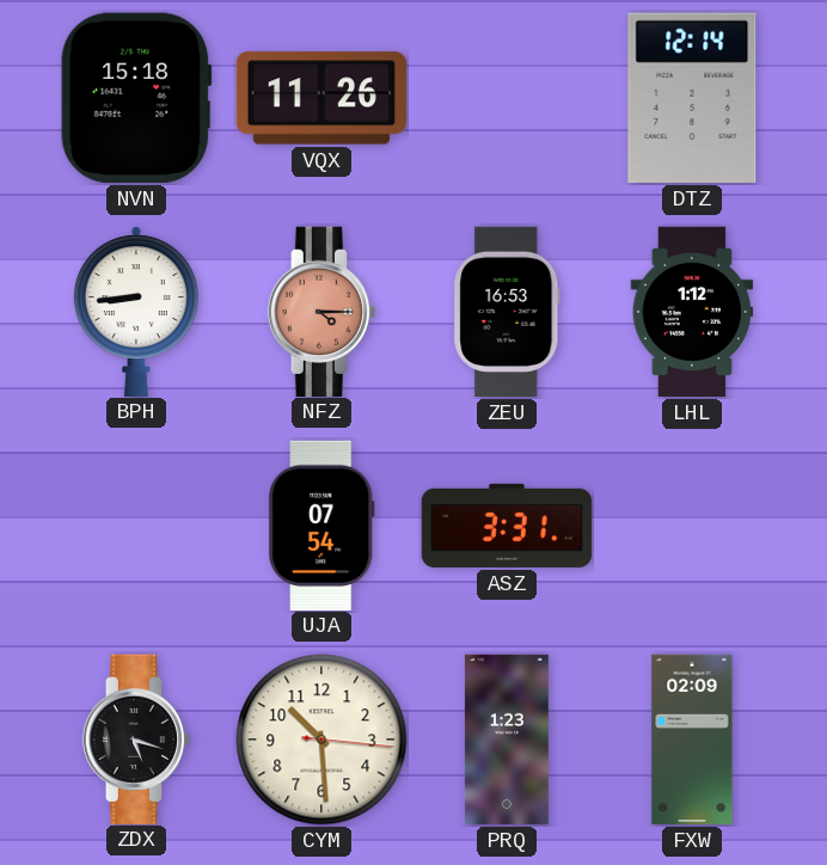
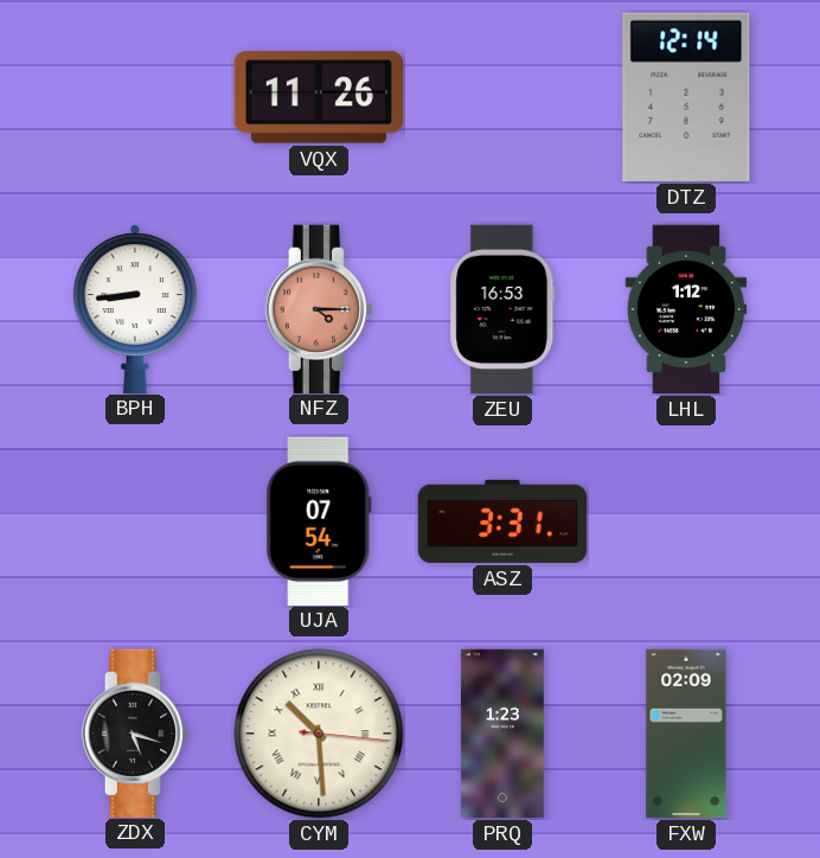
NVN: 15:18 -> none
CYM numerals: Arabic -> Roman
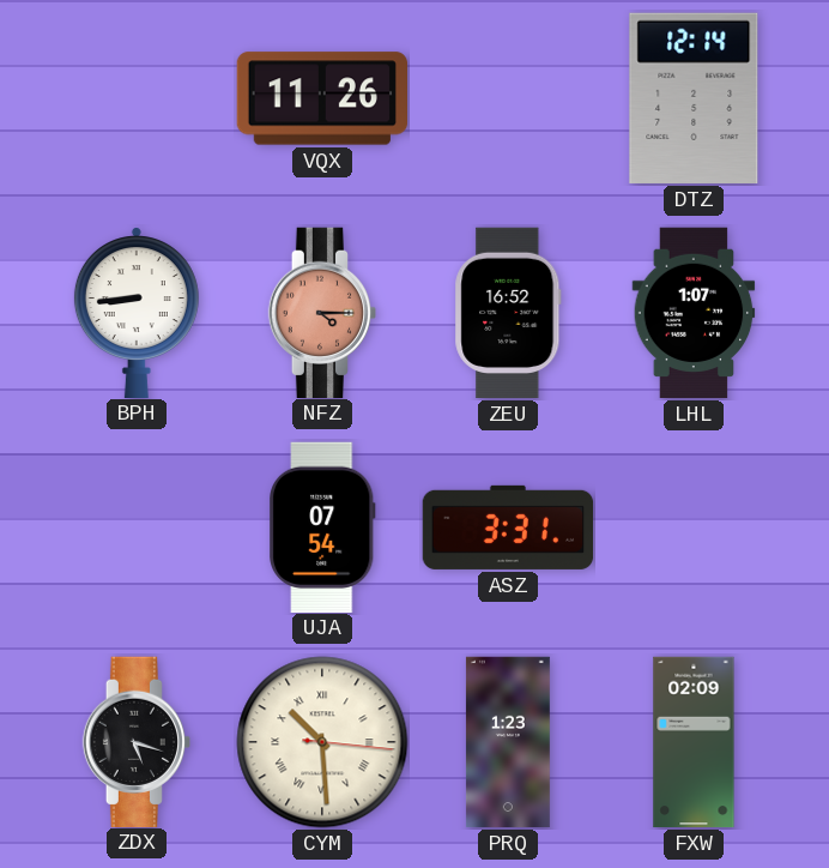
ZEU: 16:53 -> 16:52
LHL: 1:12 -> 1:07
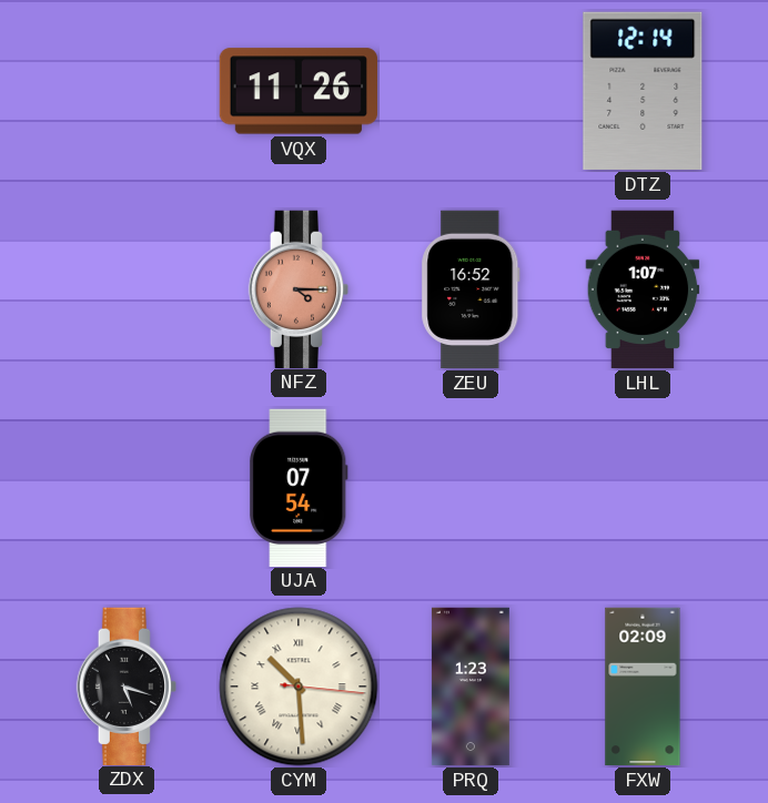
BPH: 8:44 -> none
ASZ: 3:31 -> none
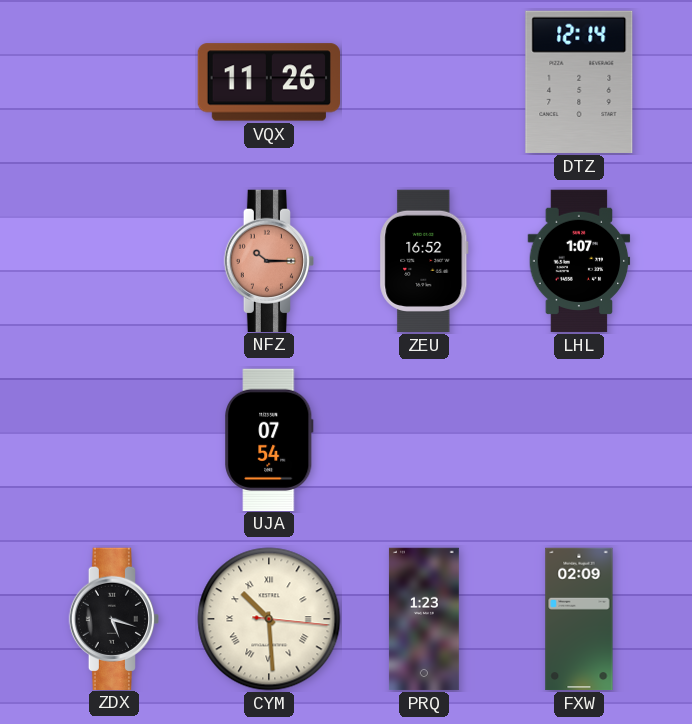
NFZ: 4:15 -> 10:15
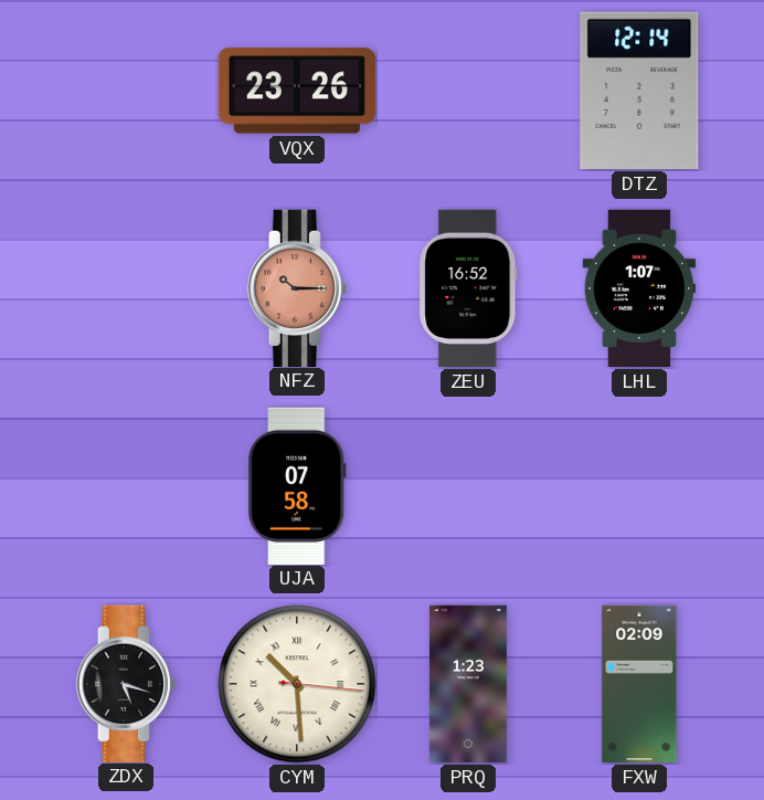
VQX: 11:26 -> 23:26
UJA: 07:54 -> 07:58
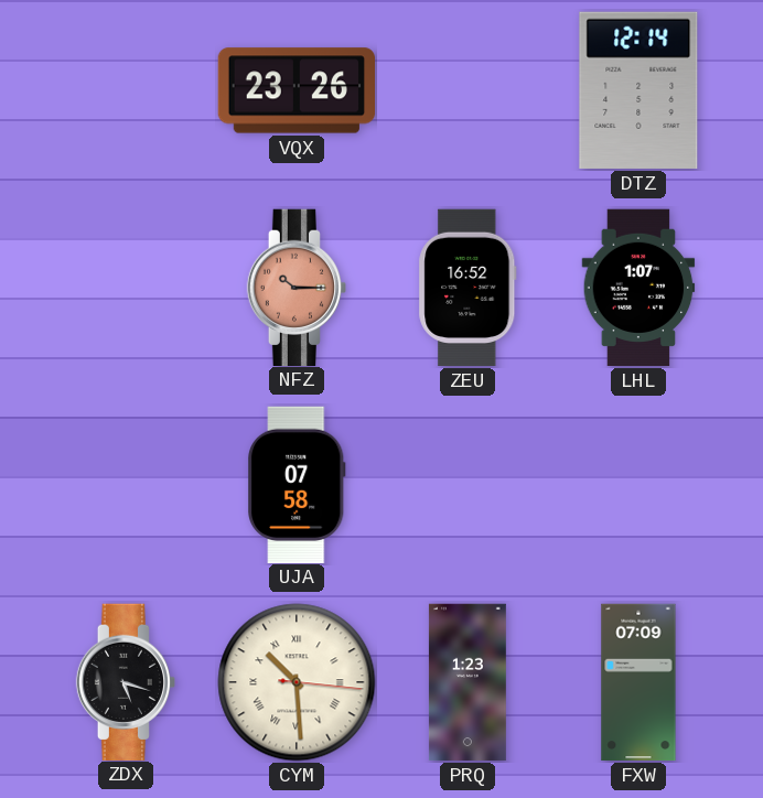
FXW: 02:09 -> 07:09
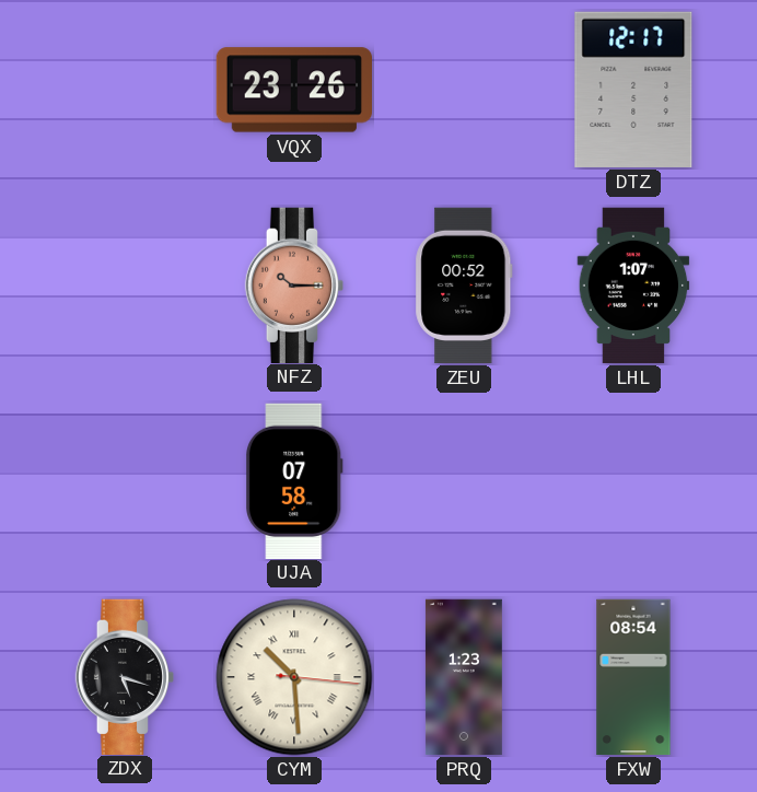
DTZ: 12:14 -> 12:17
ZEU: 16:52 -> 00:52
FXW: 07:09 -> 08:54
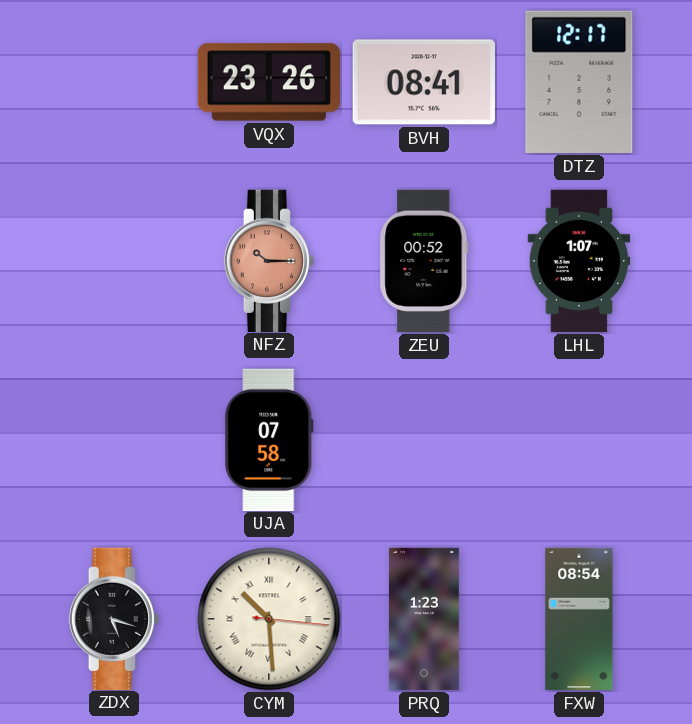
BVH: none -> 08:41
